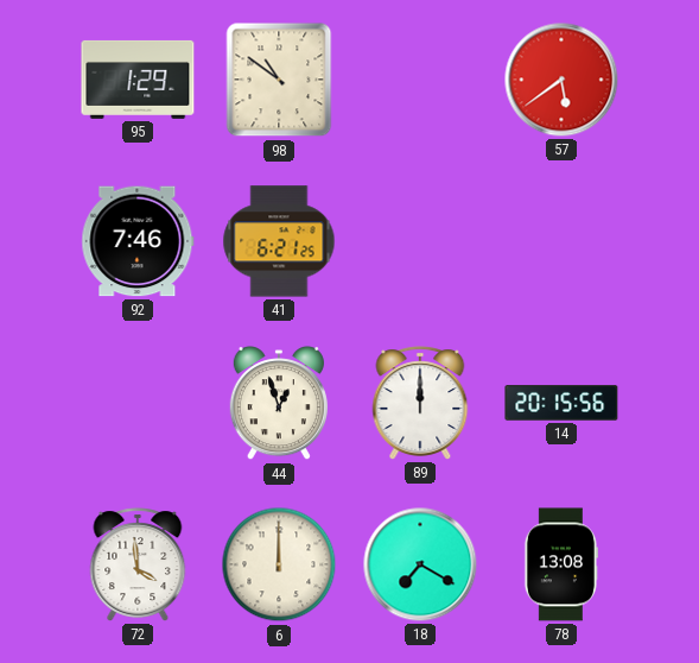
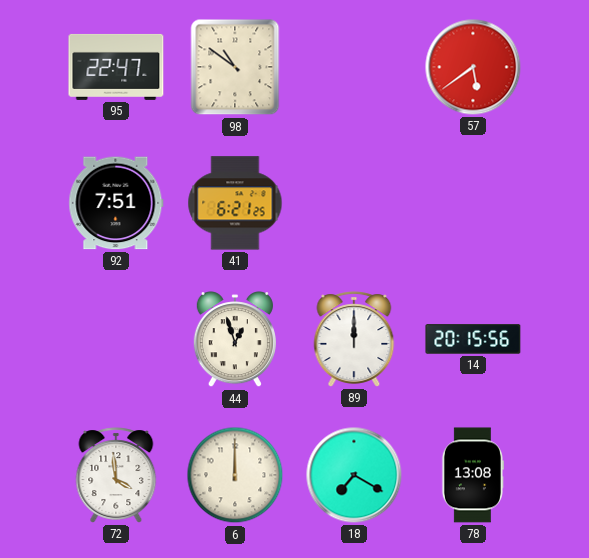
95: 1:29 -> 22:47
92: 7:46 -> 7:51
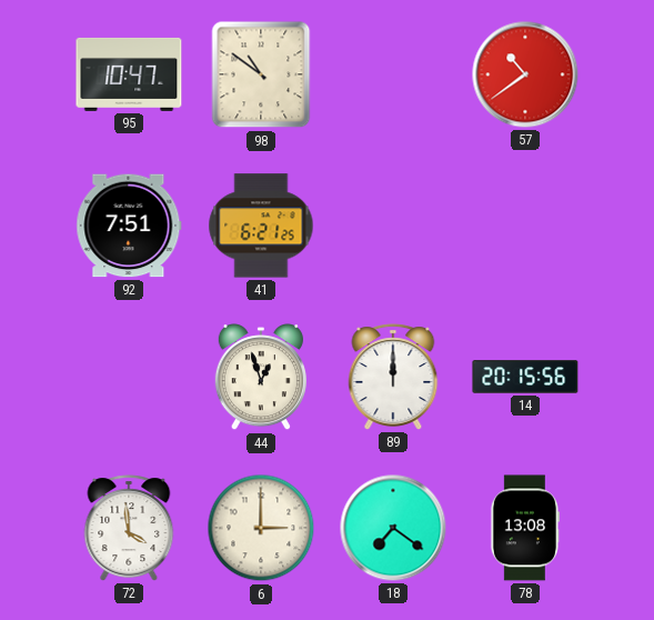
95: 22:47 -> 10:47
57: 5:39 -> 10:39
6: 12:00 -> 3:00
18: 7:20 -> 7:21
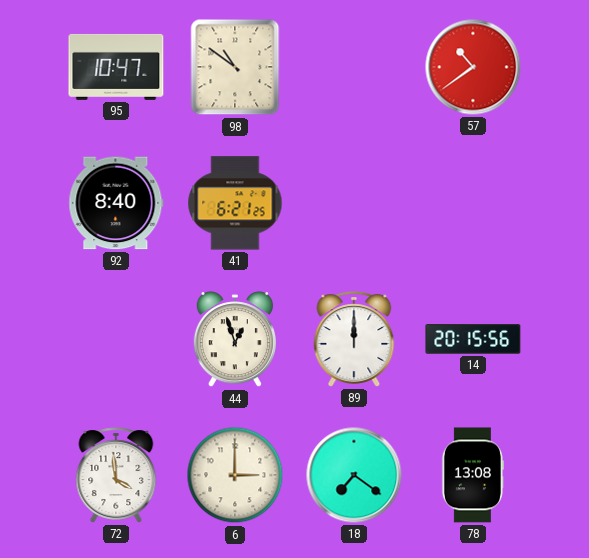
92: 7:51 -> 8:40
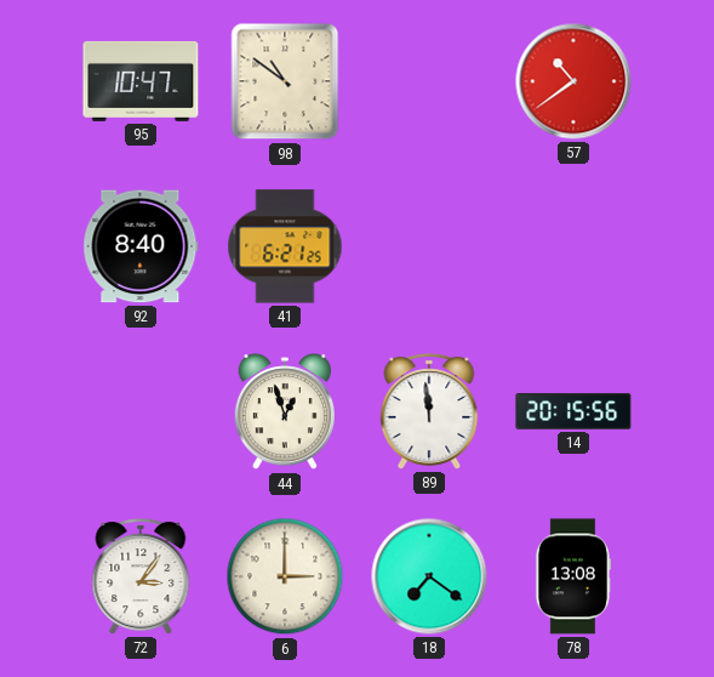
89: 12:00 -> 11:59
72: 3:59 -> 3:06
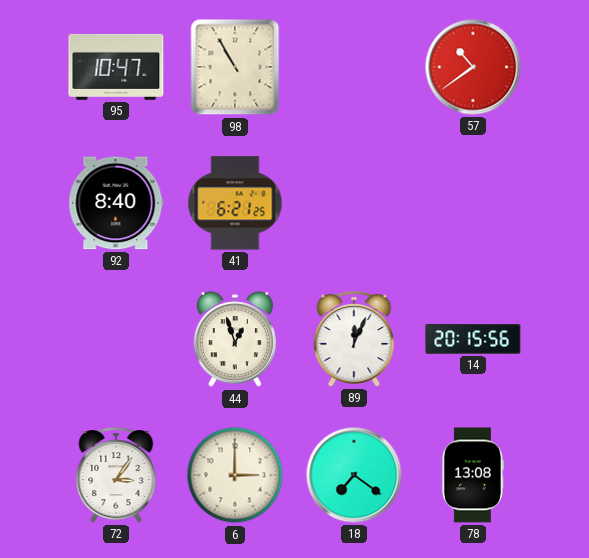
98: 10:51 -> 10:55
89: 11:59 -> 12:04
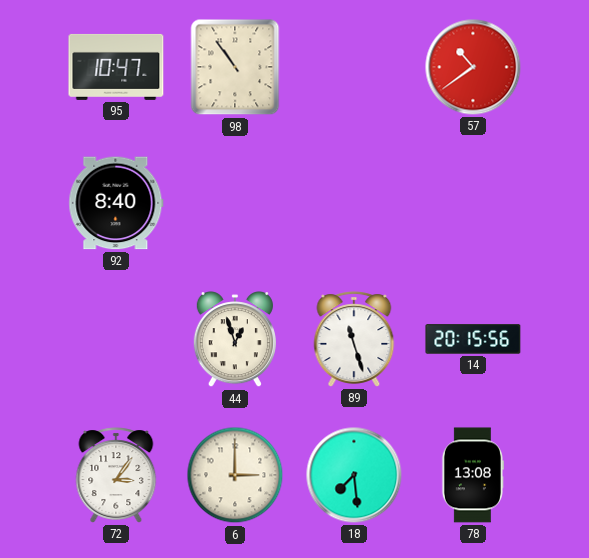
98: 10:55 -> 10:54
41: 6:21 -> none
89: 12:04 -> 11:27
18: 7:21 -> 7:29
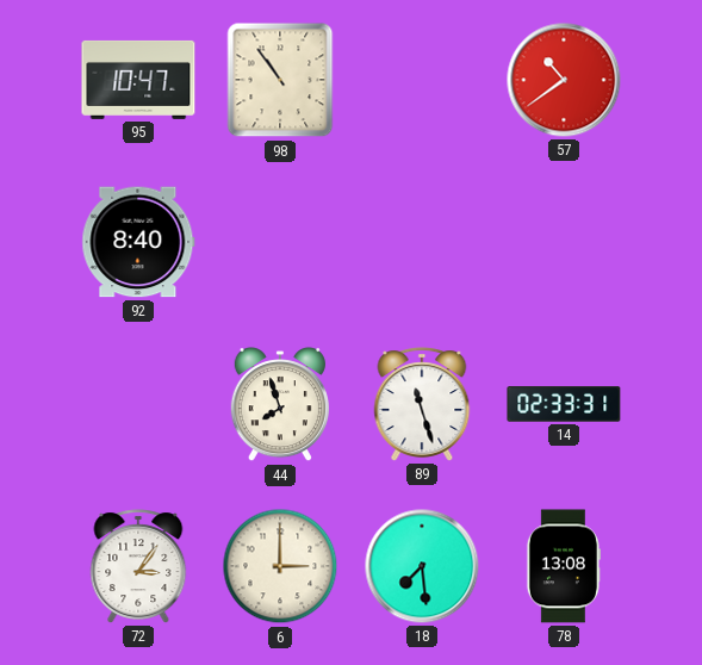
44: 12:57 -> 7:57
14: 20:15 -> 02:33
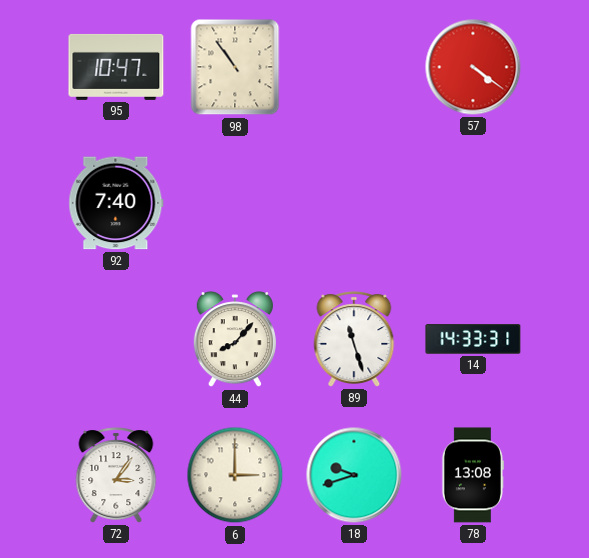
57: 10:39 -> 4:21
92: 8:40 -> 7:40
44: 7:57 -> 8:07
14: 02:33 -> 14:33
18: 7:29 -> 9:42
